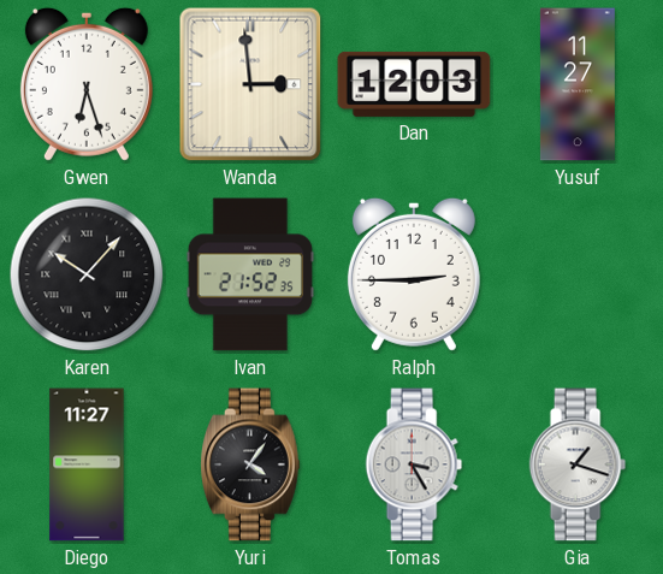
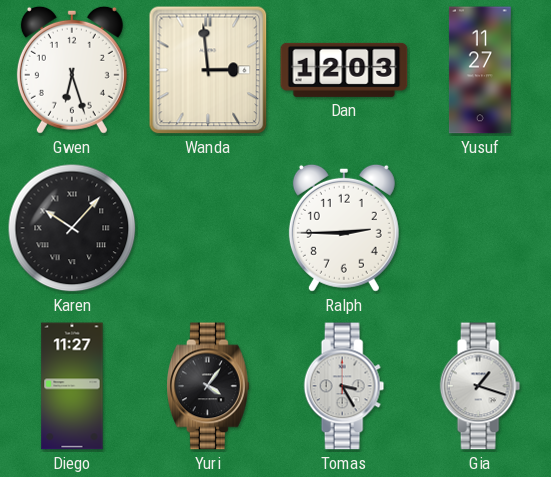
Ivan: 21:52 -> none
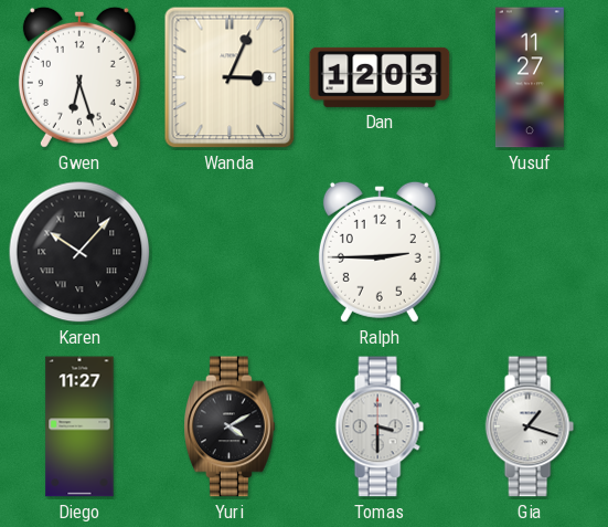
Wanda: 2:59 -> 3:04
Yuri: 4:06 -> 4:10
Tomas: 3:25 -> 3:30
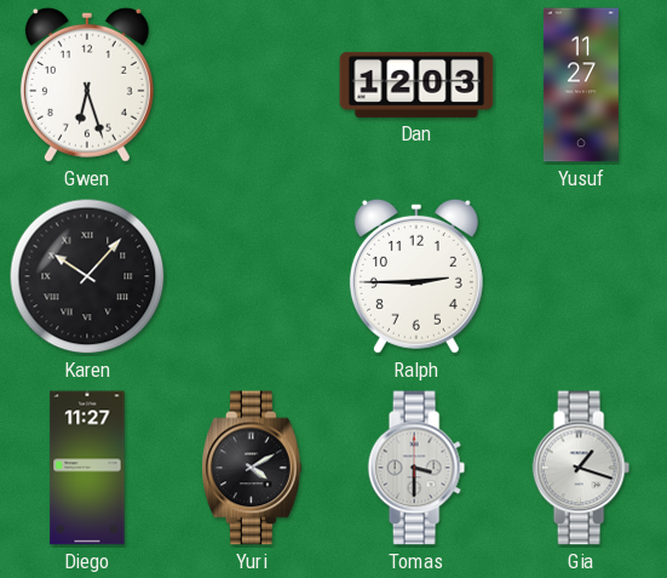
Wanda: 3:04 -> none
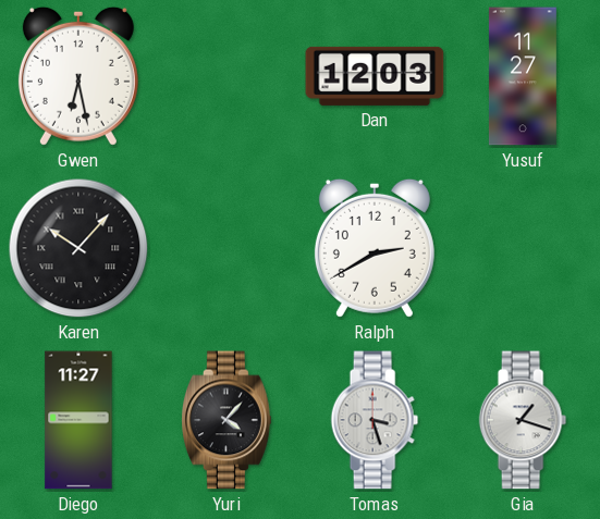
Gwen: 6:27 -> 6:28
Ralph: 2:45 -> 2:40
Yuri: 4:10 -> 4:07
Tomas: 3:30 -> 3:27
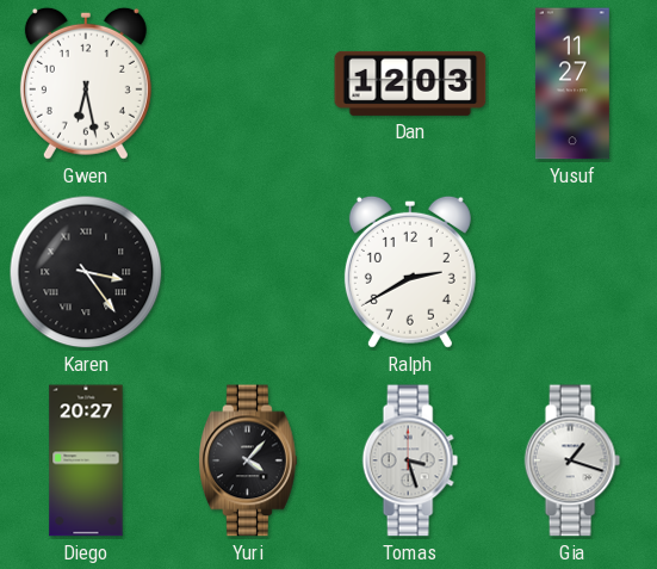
Karen: 10:07 -> 3:24
Diego: 11:27 -> 20:27
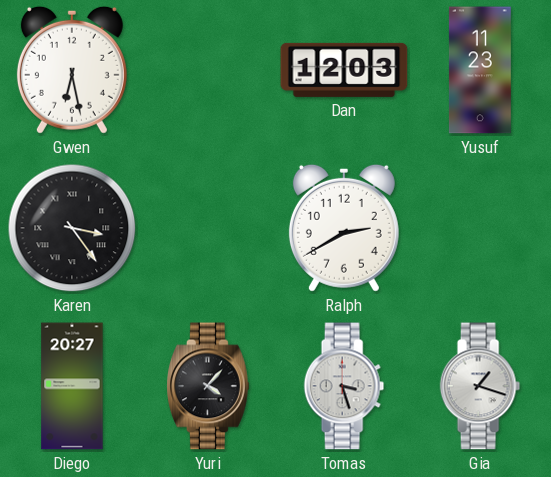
Yusuf: 11:27 -> 11:23
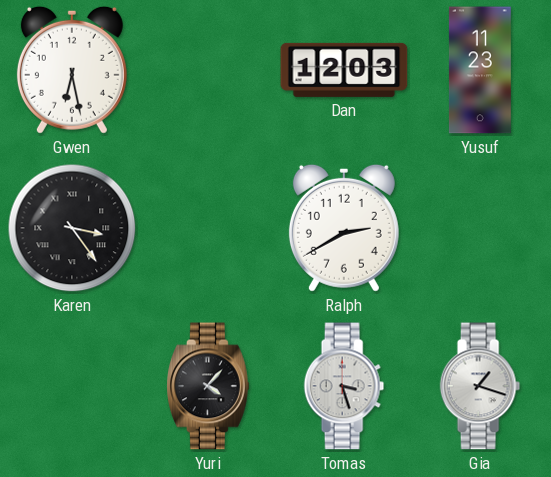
Diego: 20:27 -> none
